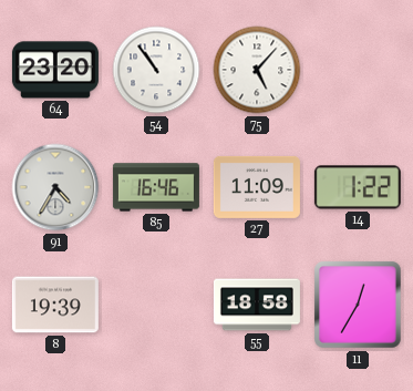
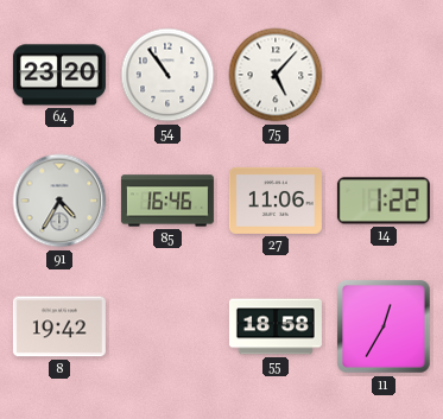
27: 11:09 -> 11:06
8: 19:39 -> 19:42
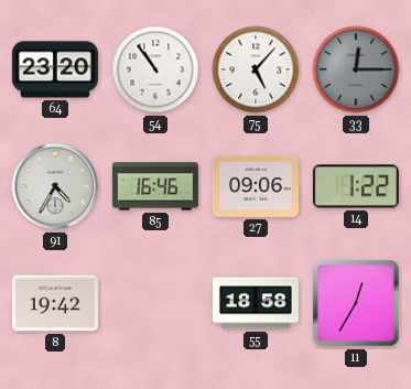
33: none -> 12:15
27: 11:06 -> 09:06
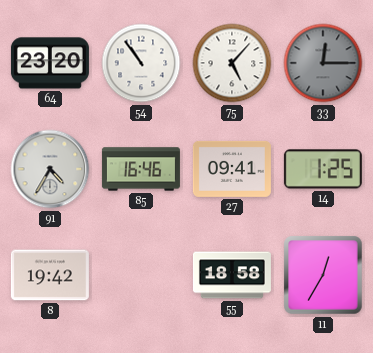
27: 09:06 -> 09:41
14: 1:22 -> 1:25
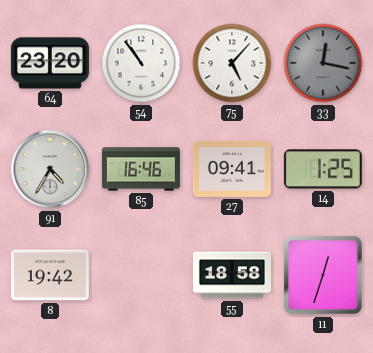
33: 12:15 -> 12:17
11: 12:35 -> 12:33
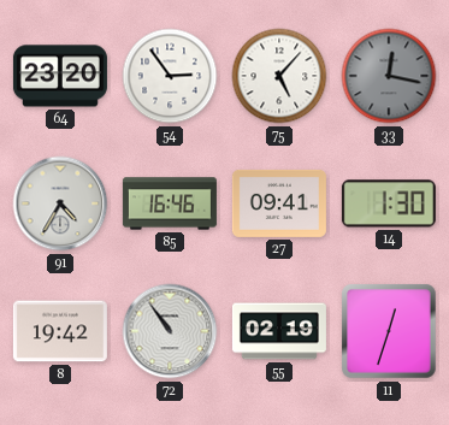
54: 10:54 -> 2:54
14: 1:25 -> 1:30
72: none -> 10:54
55: 18:58 -> 02:19
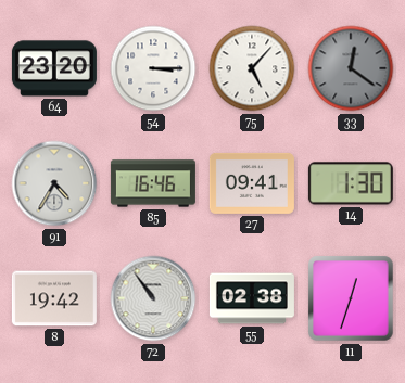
54: 2:54 -> 3:15
33: 12:17 -> 12:21
55: 02:19 -> 02:38
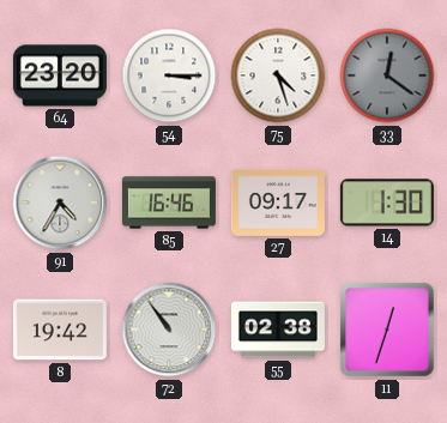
75: 5:07 -> 4:27
27: 09:41 -> 09:17
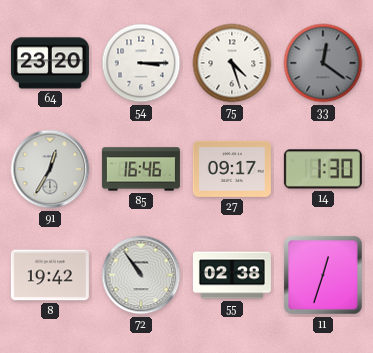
91: 4:35 -> 12:35
